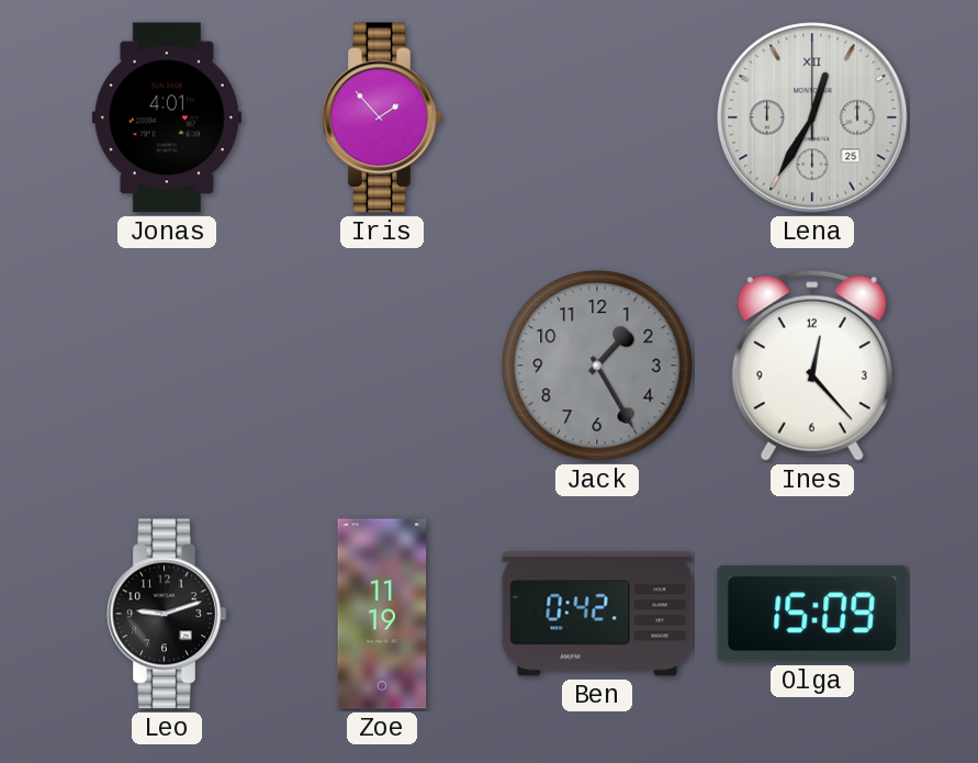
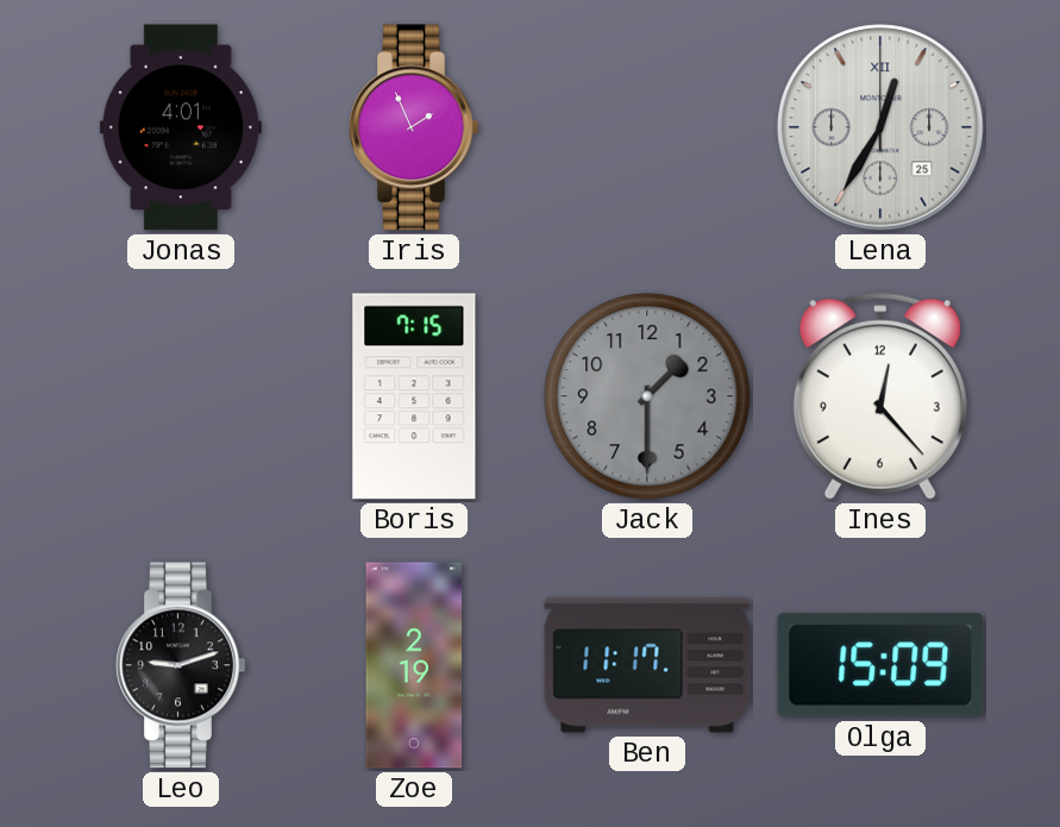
Iris: 1:53 -> 1:56
Boris: none -> 7:15
Jack: 1:25 -> 1:30
Zoe: 11:19 -> 2:19
Ben: 0:42 -> 11:17
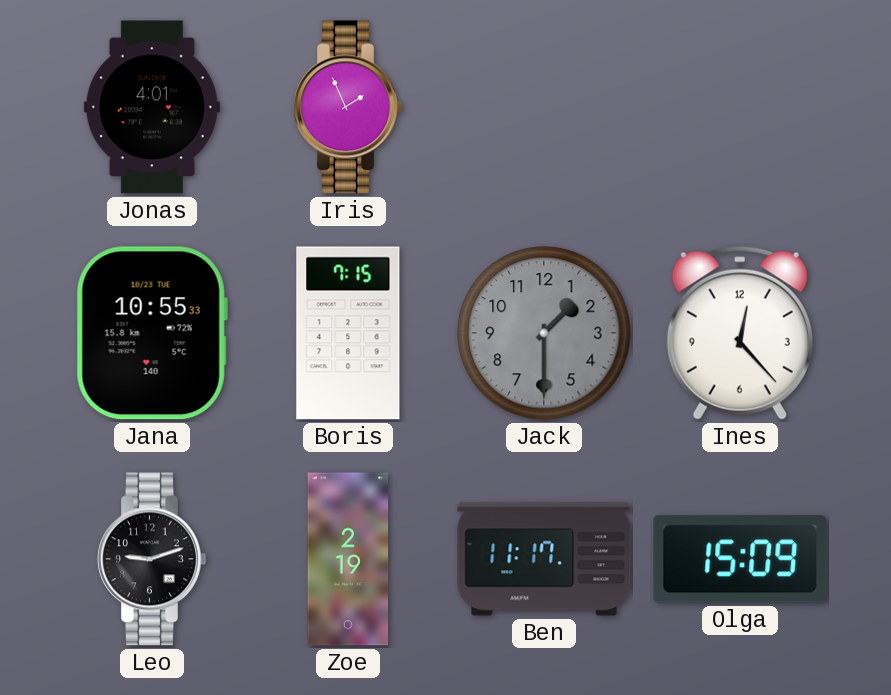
Lena: 12:35 -> none
Jana: none -> 10:55
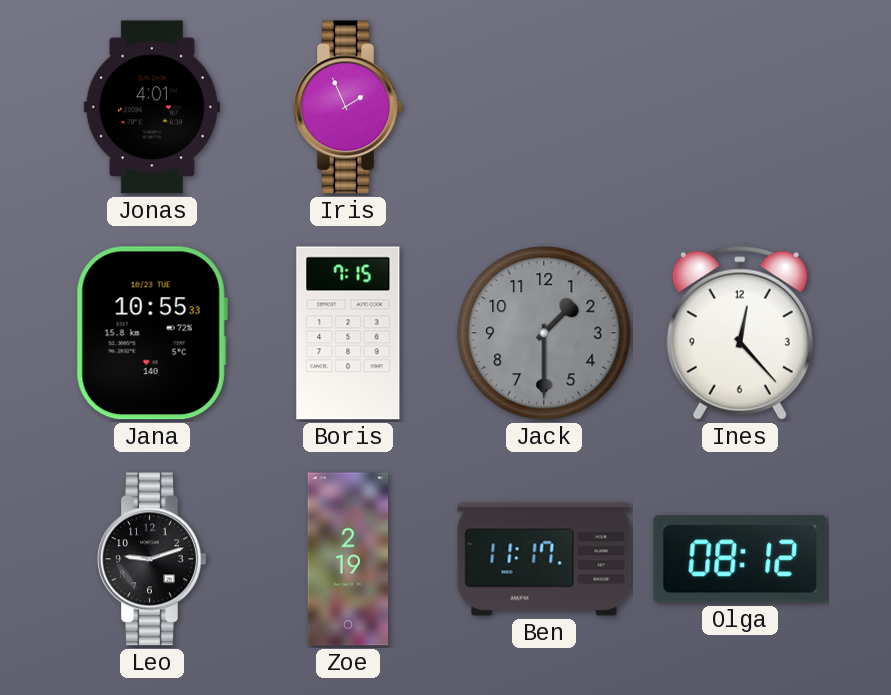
Olga: 15:09 -> 08:12
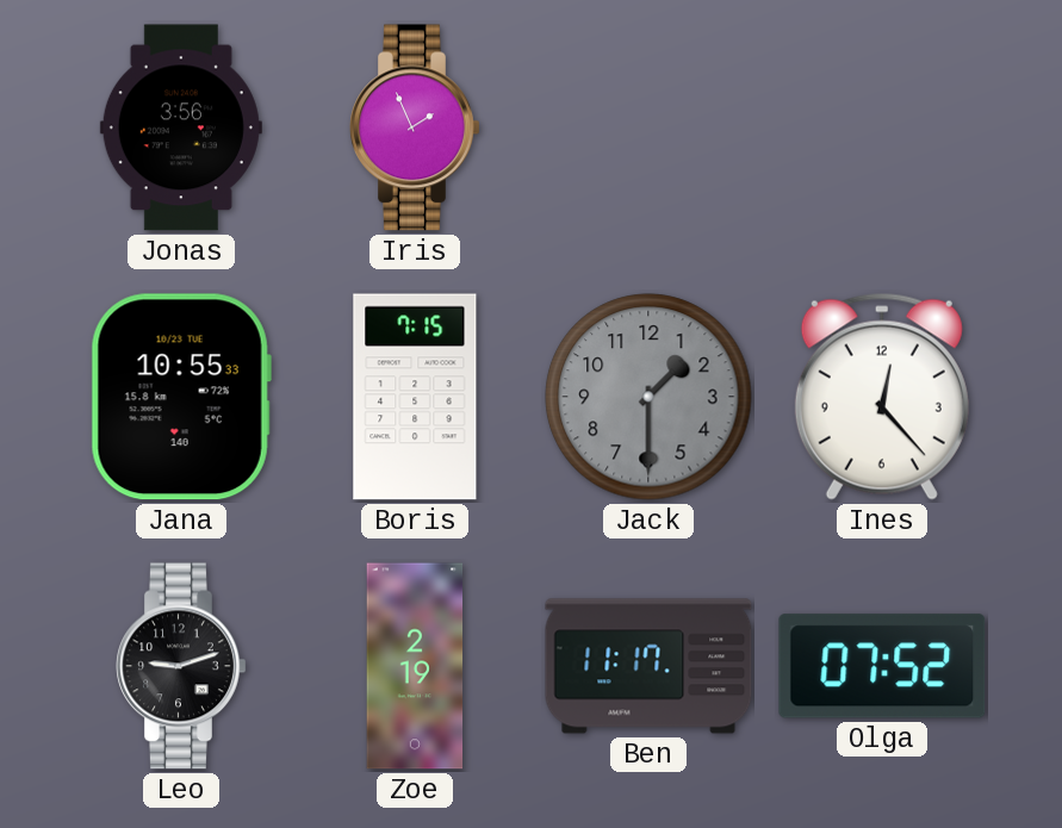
Jonas: 4:01 -> 3:56
Olga: 08:12 -> 07:52
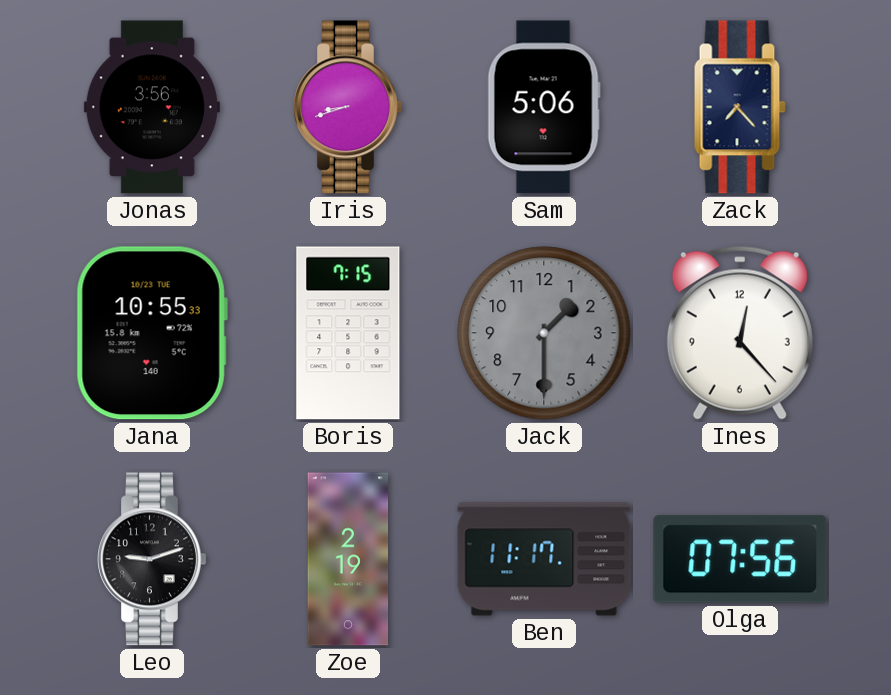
Iris: 1:56 -> 8:42
Sam: none -> 5:06
Zack: none -> 7:23
Olga: 07:52 -> 07:56
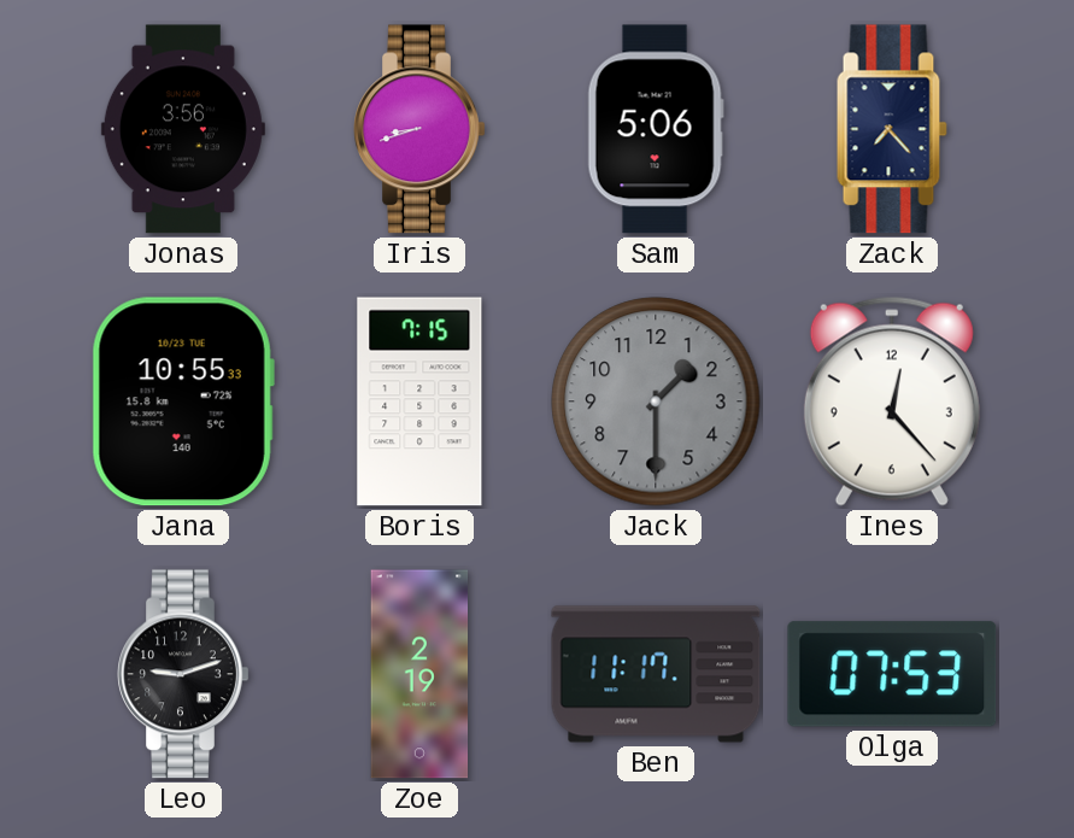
Olga: 07:56 -> 07:53
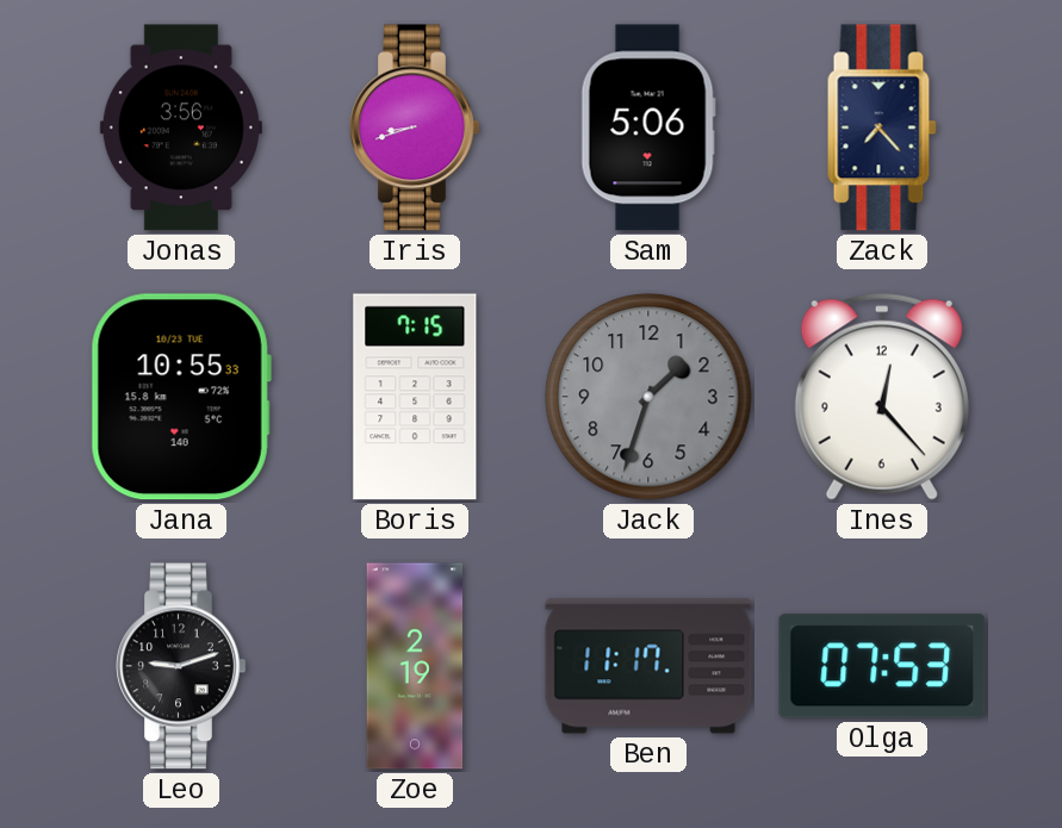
Jack: 1:30 -> 1:33
